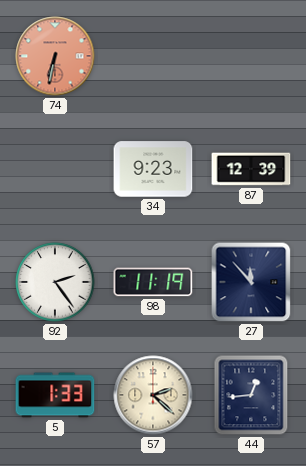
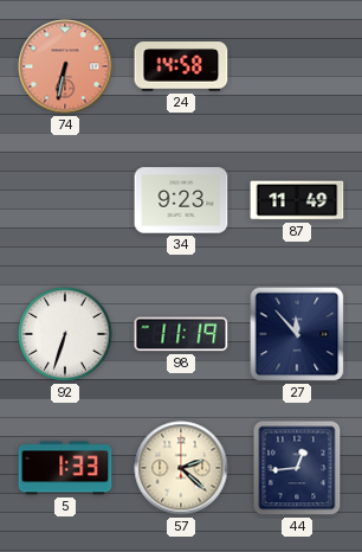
24: none -> 14:58
87: 12:39 -> 11:49
92: 2:24 -> 6:33
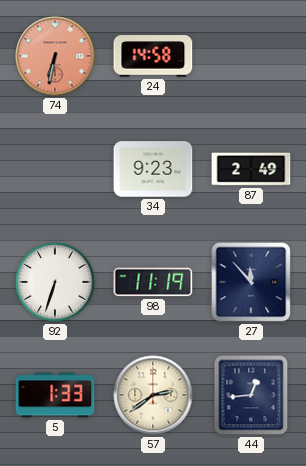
87: 11:49 -> 2:49
57: 2:22 -> 2:39
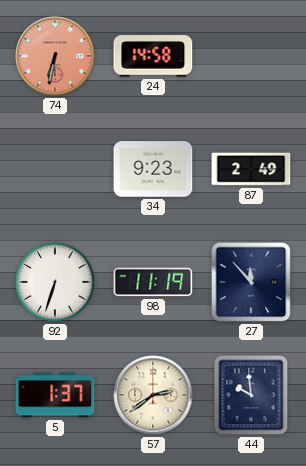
5: 1:33 -> 1:37
44: 12:44 -> 9:59
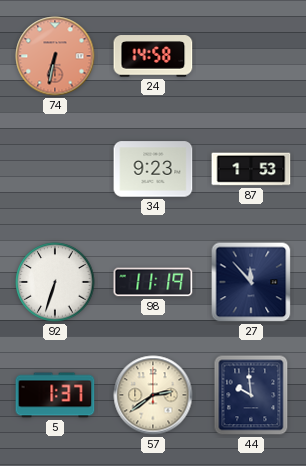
87: 2:49 -> 1:53
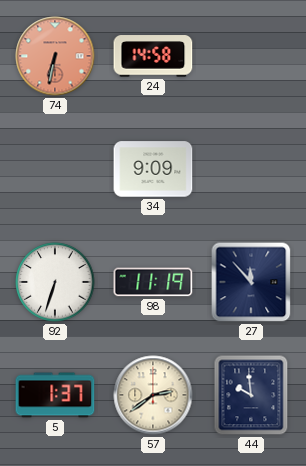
34: 9:23 -> 9:09
87: 1:53 -> none
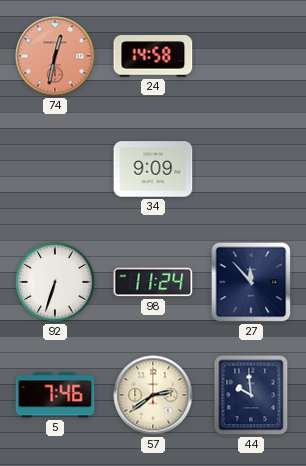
74: 6:32 -> 12:32
98: 11:19 -> 11:24
5: 1:37 -> 7:46
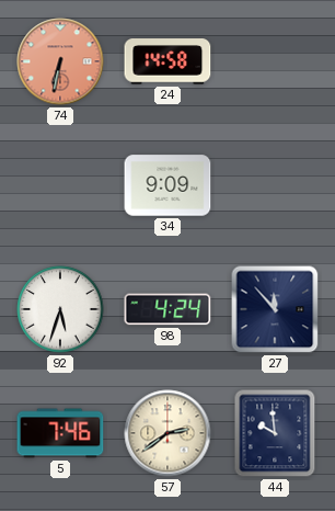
74: 12:32 -> 6:32
92: 6:33 -> 5:33
98: 11:24 -> 4:24
